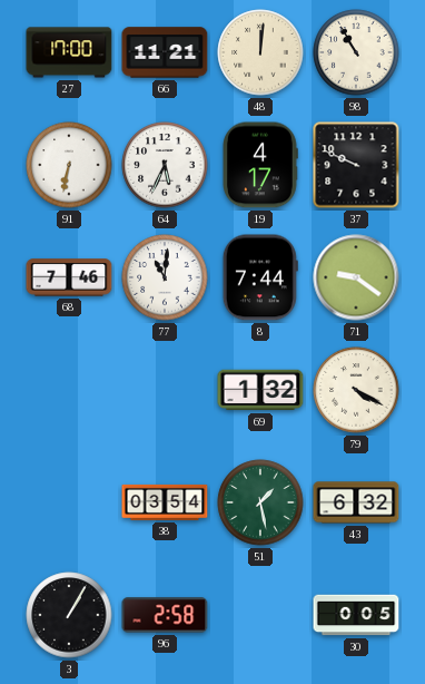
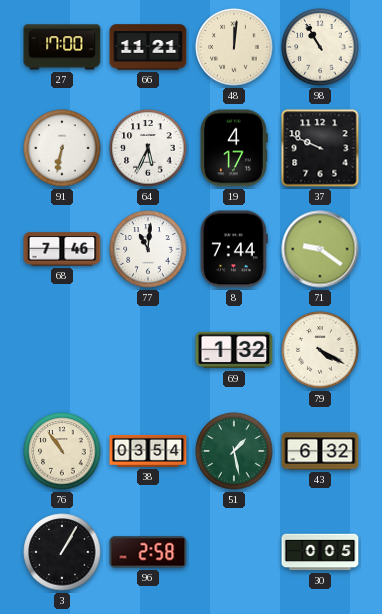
76: none -> 10:54
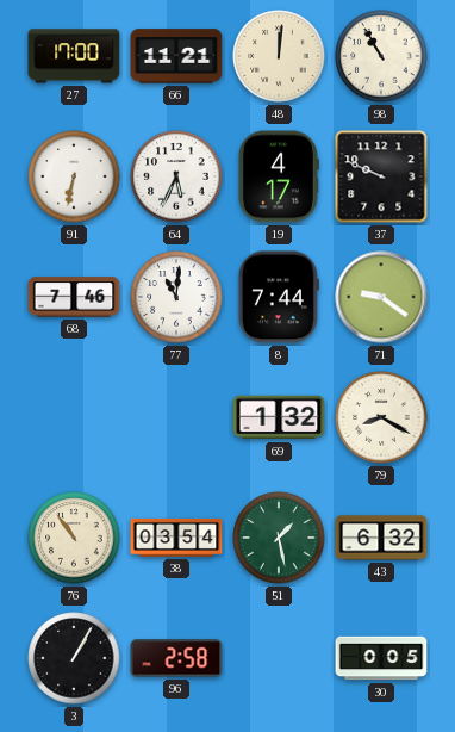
79: 4:20 -> 8:20
